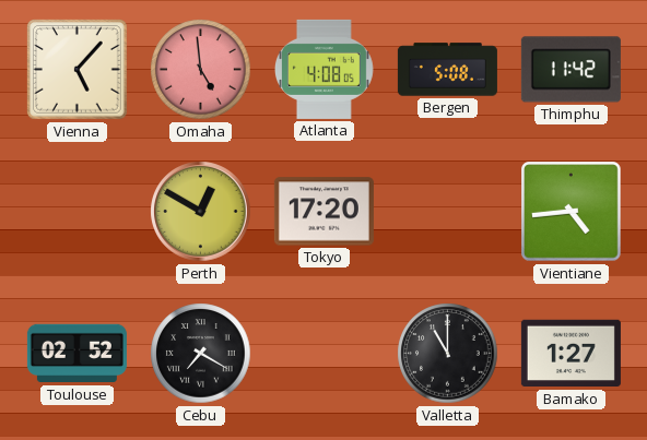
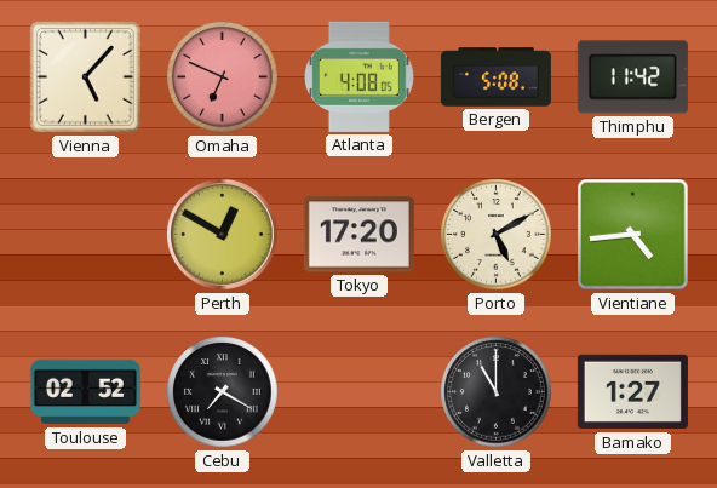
Omaha: 4:59 -> 6:49
Porto: none -> 5:10
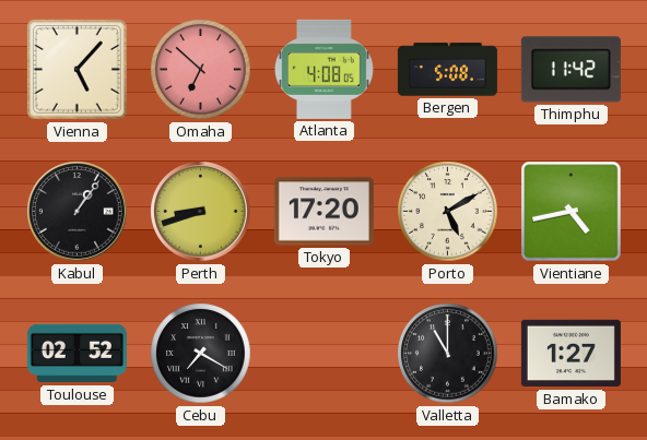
Omaha: 6:49 -> 6:52
Kabul: none -> 1:06
Perth: 12:50 -> 8:42
Vientiane: 4:44 -> 4:43
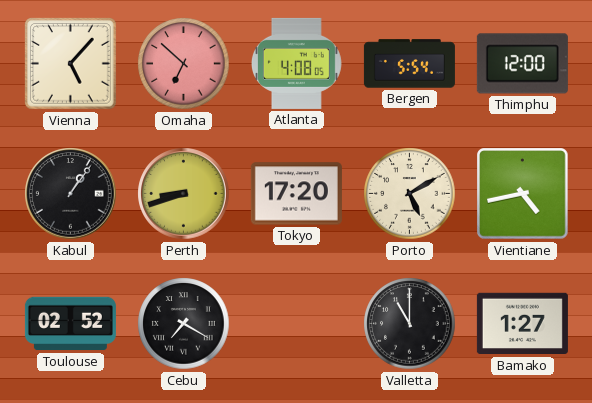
Bergen: 5:08 -> 5:54
Thimphu: 11:42 -> 12:00
